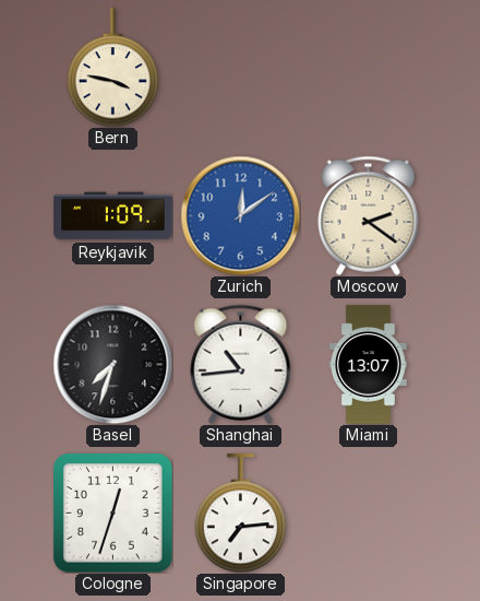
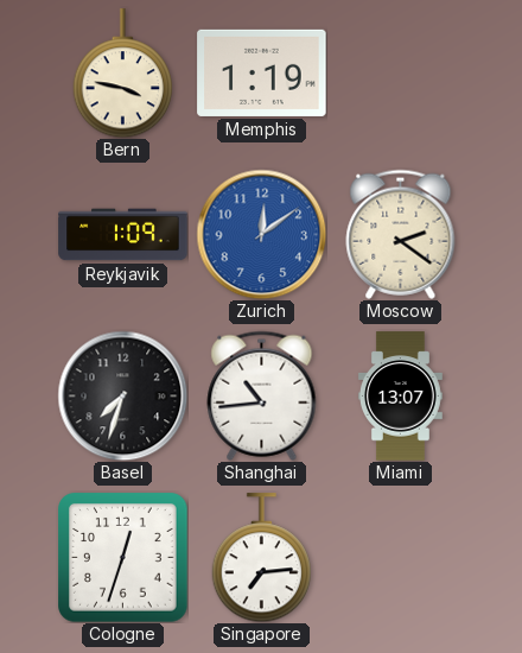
Memphis: none -> 1:19
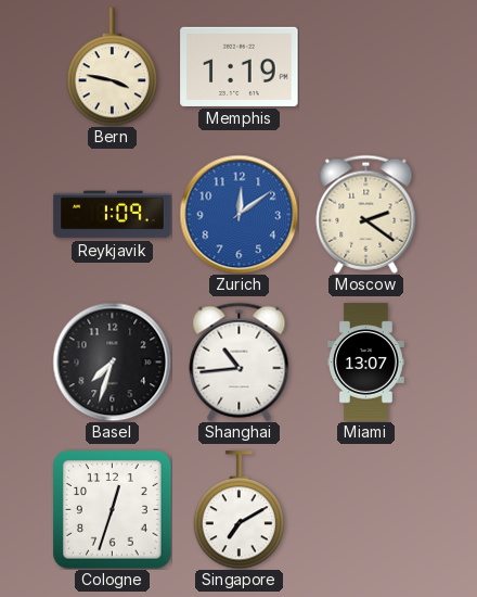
Singapore: 7:14 -> 7:10
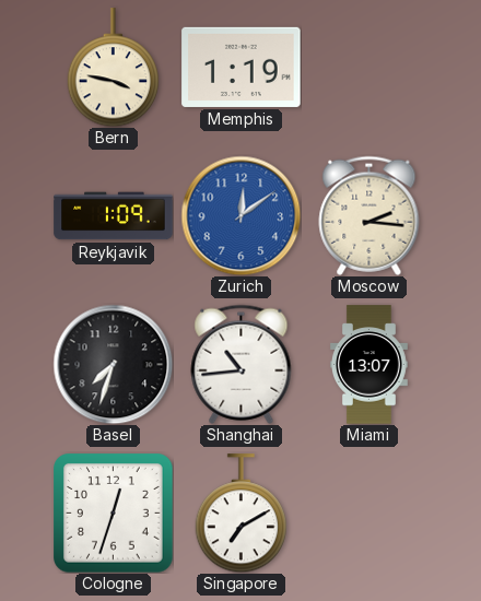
Moscow: 2:21 -> 2:16
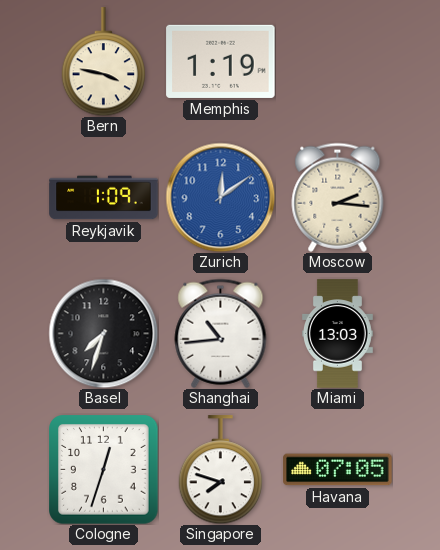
Miami: 13:07 -> 13:03
Singapore: 7:10 -> 7:48
Havana: none -> 07:05
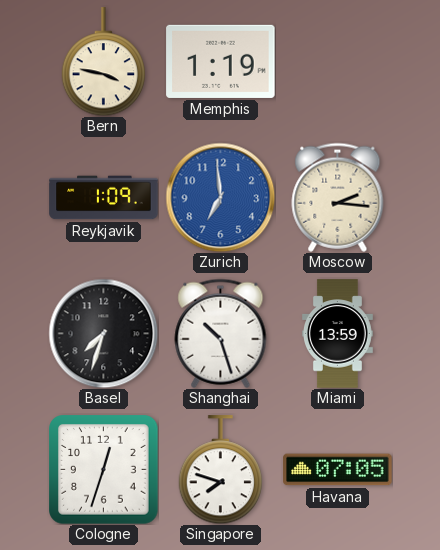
Zurich: 12:09 -> 6:59
Shanghai: 10:44 -> 10:27
Miami: 13:03 -> 13:59
